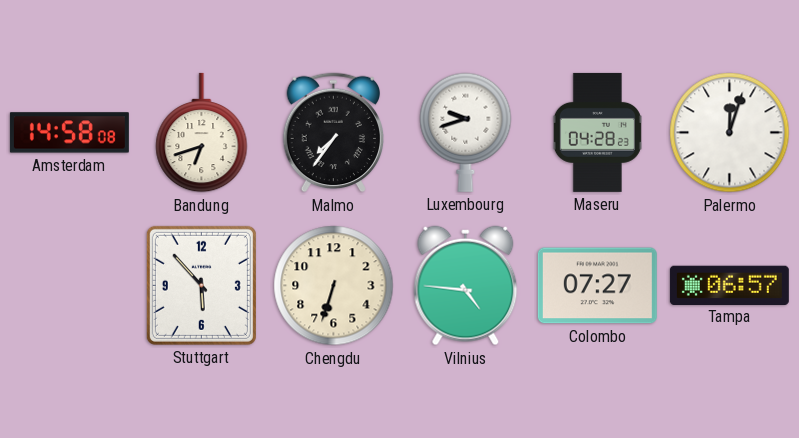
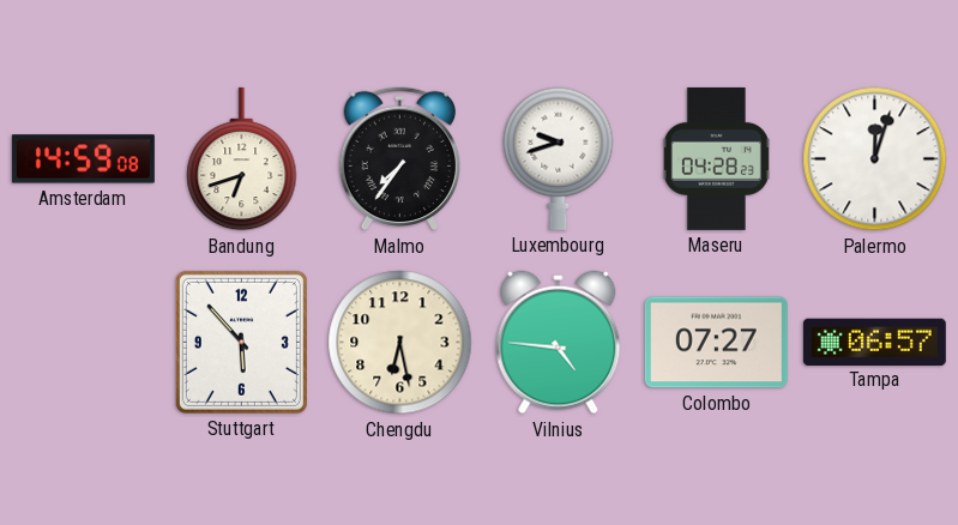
Amsterdam: 14:58 -> 14:59
Chengdu: 6:33 -> 6:28
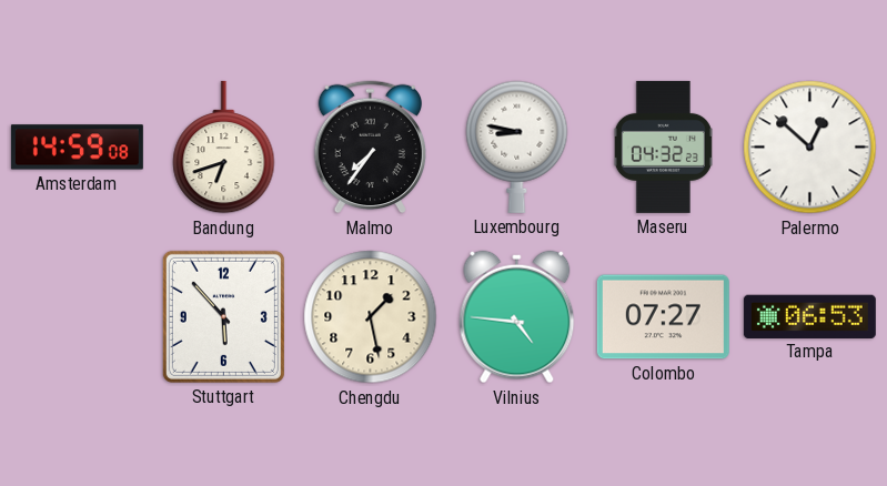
Luxembourg: 9:42 -> 8:47
Maseru: 04:28 -> 04:32
Palermo: 12:03 -> 12:52
Chengdu: 6:28 -> 1:28
Tampa: 06:57 -> 06:53
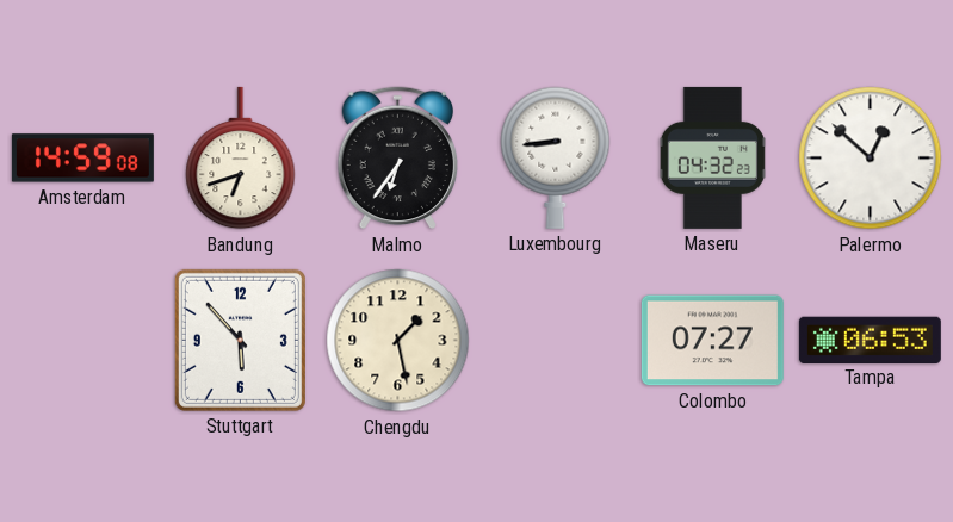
Malmo: 7:36 -> 6:36
Luxembourg: 8:47 -> 8:44
Vilnius: 4:46 -> none
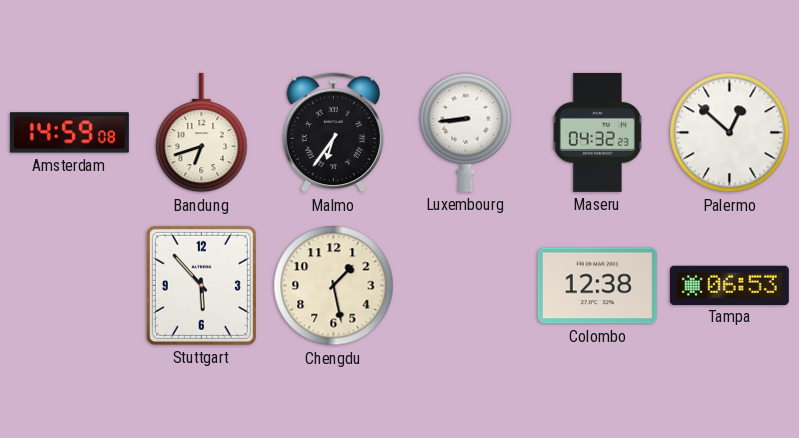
Colombo: 07:27 -> 12:38
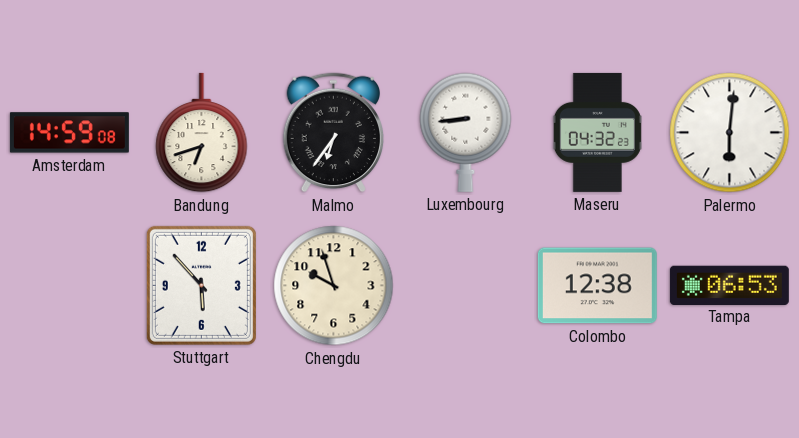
Palermo: 12:52 -> 6:01
Chengdu: 1:28 -> 9:57
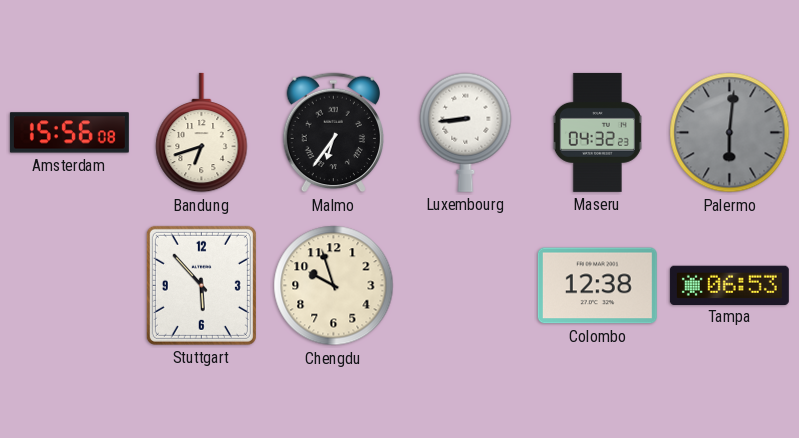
Amsterdam: 14:59 -> 15:56
Palermo dial: white -> grey
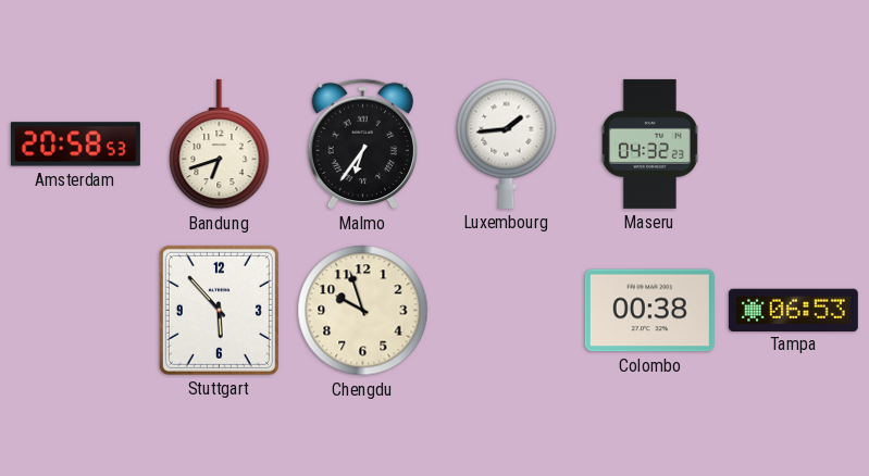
Amsterdam: 15:56 -> 20:58
Luxembourg: 8:44 -> 1:44
Palermo: 6:01 -> none
Colombo: 12:38 -> 00:38
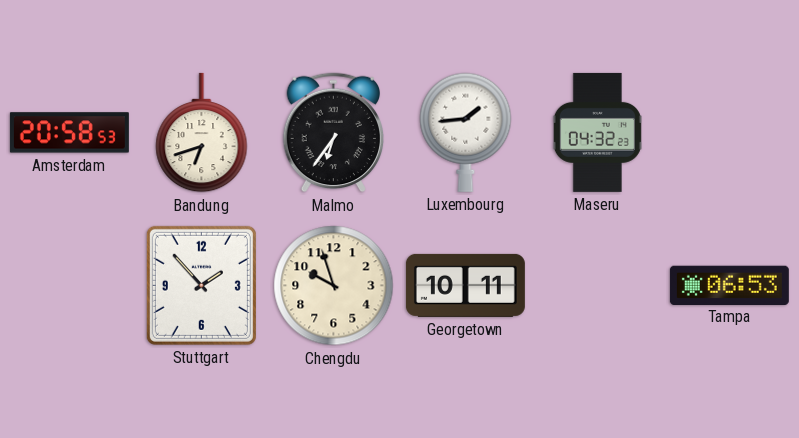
Stuttgart: 5:53 -> 1:53
Georgetown: none -> 10:11
Colombo: 00:38 -> none
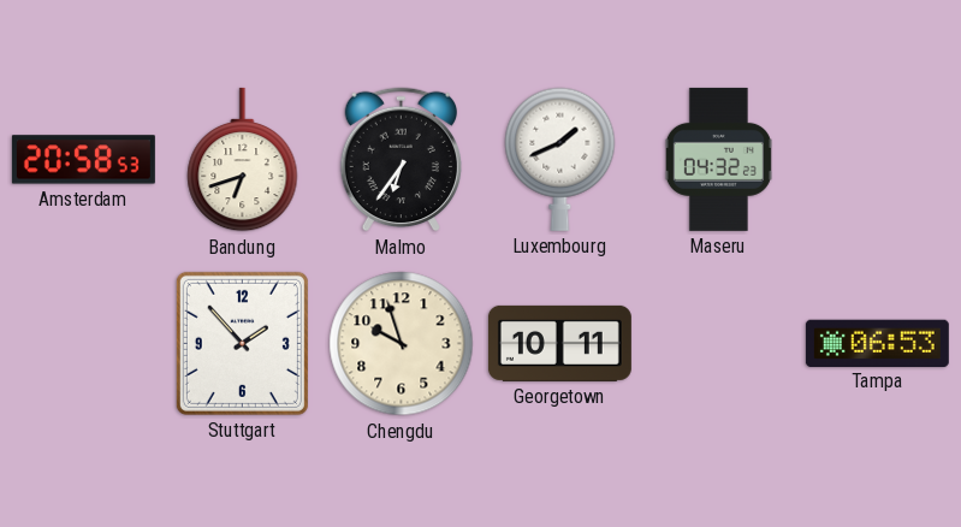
Luxembourg: 1:44 -> 1:41
